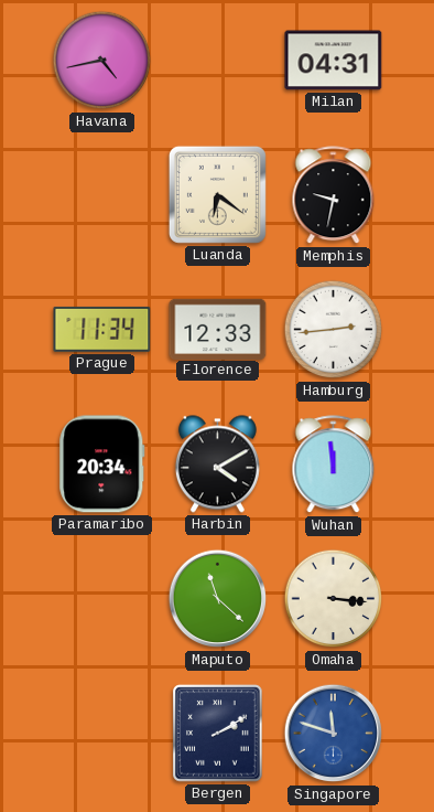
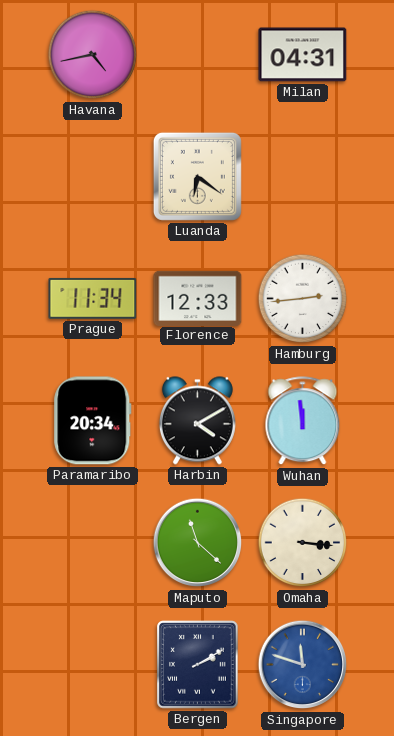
Memphis: 9:32 -> none
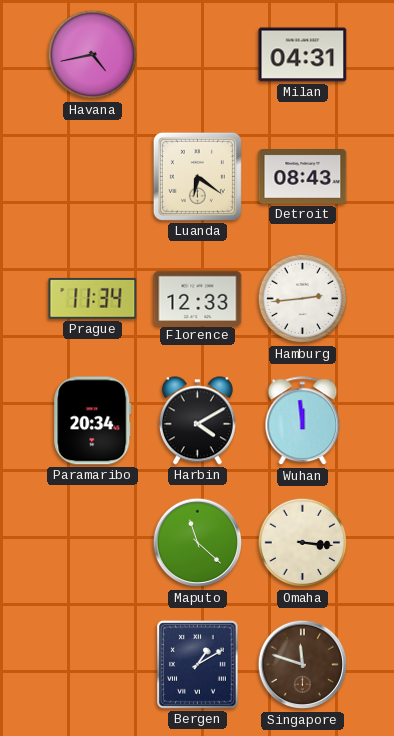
Detroit: none -> 08:43
Bergen: 2:10 -> 1:10
Singapore dial: blue -> brown
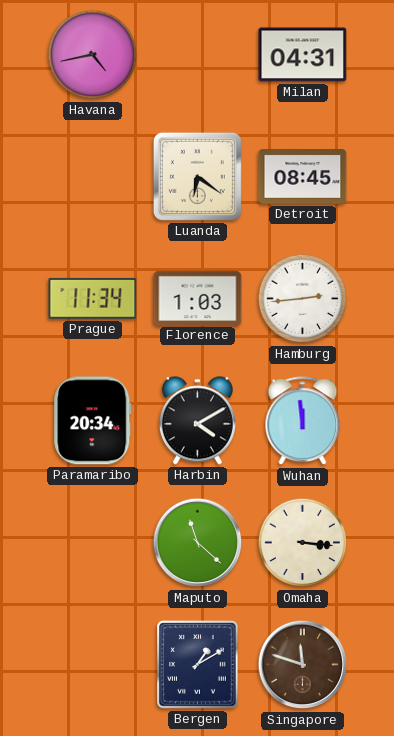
Detroit: 08:43 -> 08:45
Florence: 12:33 -> 1:03
